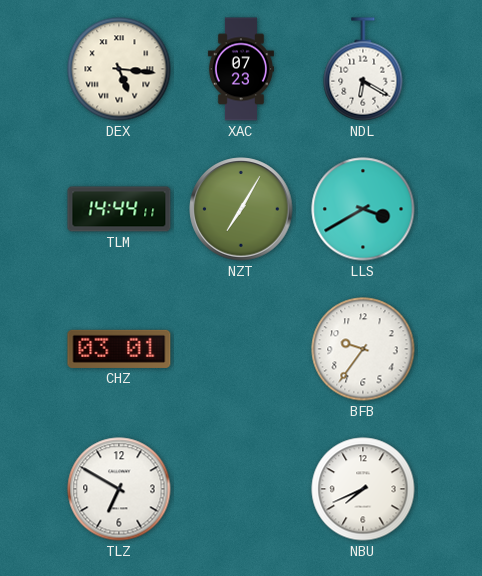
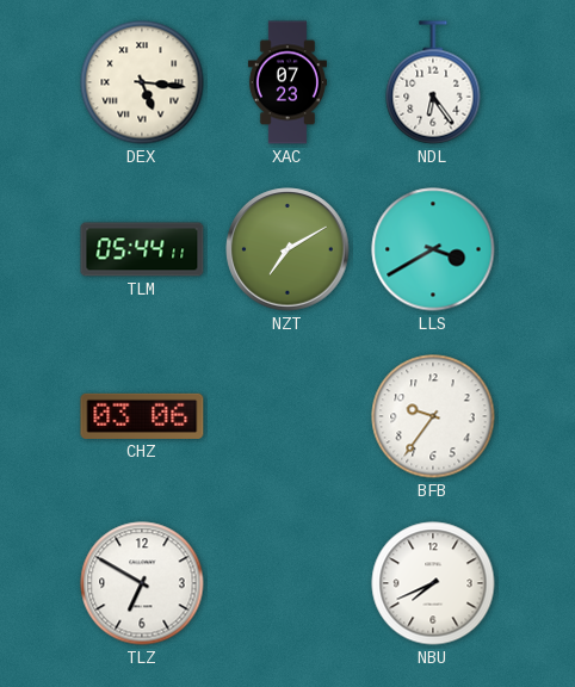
NDL: 6:20 -> 6:24
TLM: 14:44 -> 05:44
NZT: 7:05 -> 7:10
CHZ: 03:01 -> 03:06
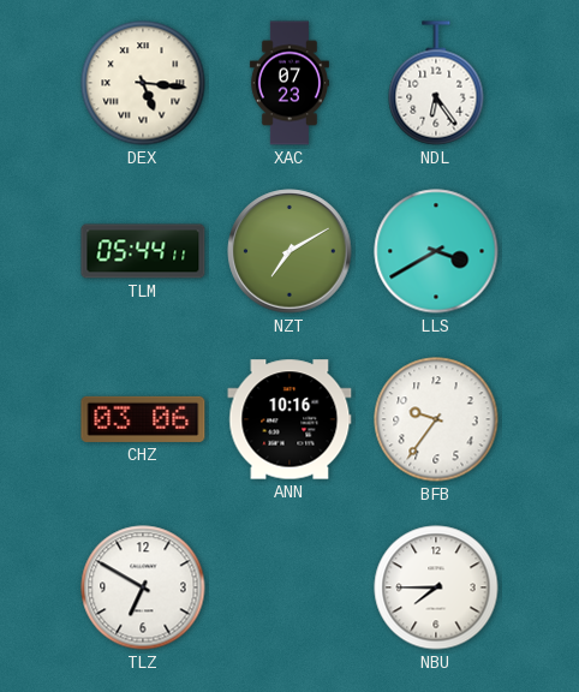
ANN: none -> 10:16
NBU: 7:41 -> 7:45
